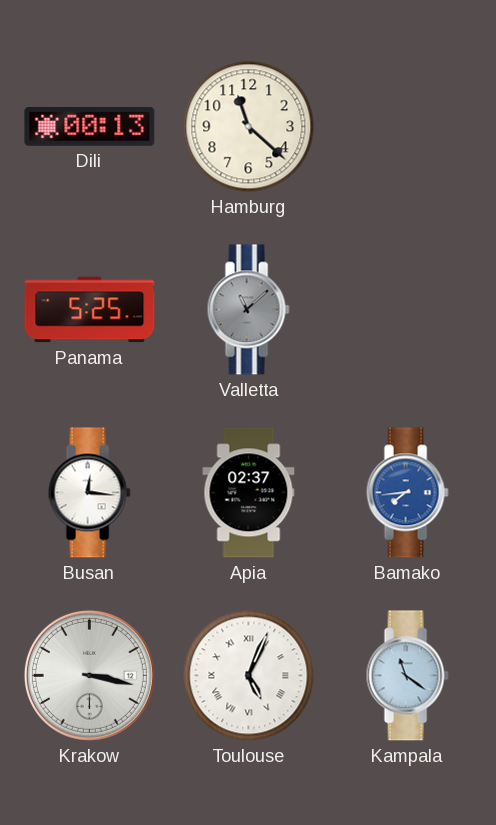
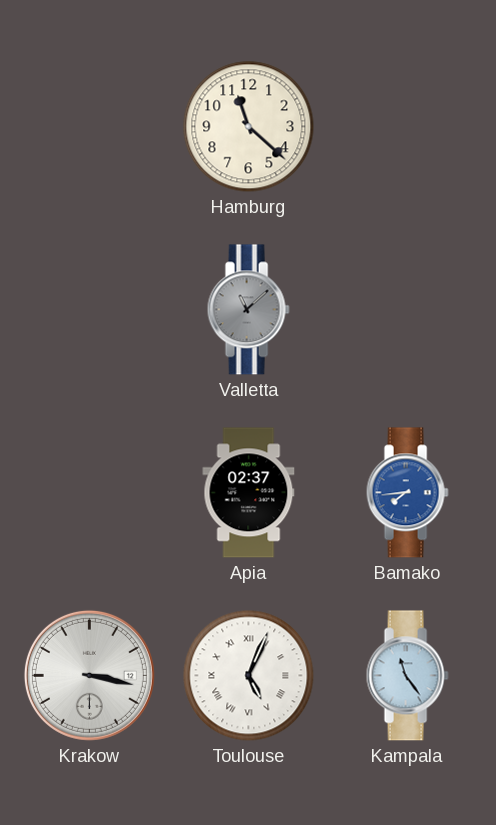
Dili: 00:13 -> none
Panama: 5:25 -> none
Busan: 12:16 -> none
Kampala: 11:21 -> 11:24
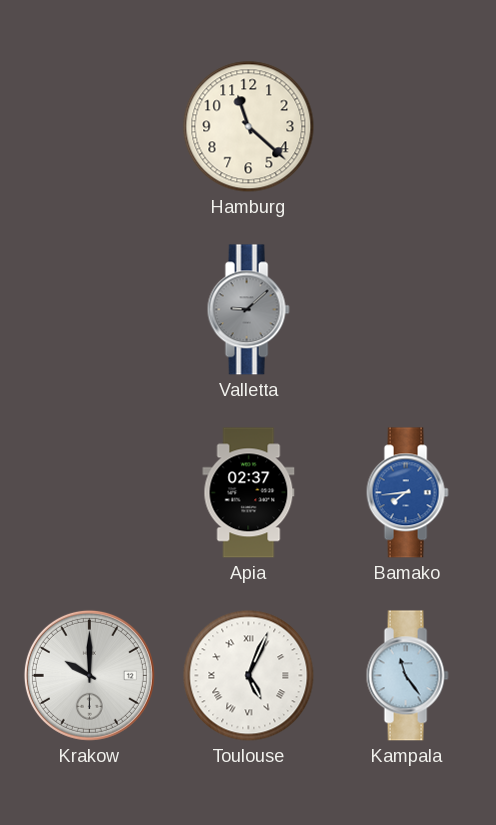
Valletta: 11:08 -> 9:08
Krakow: 3:17 -> 10:00
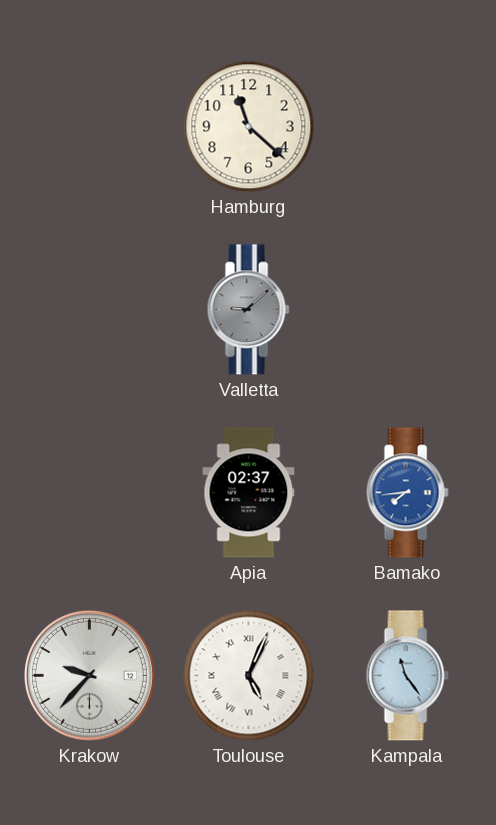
Krakow: 10:00 -> 9:37
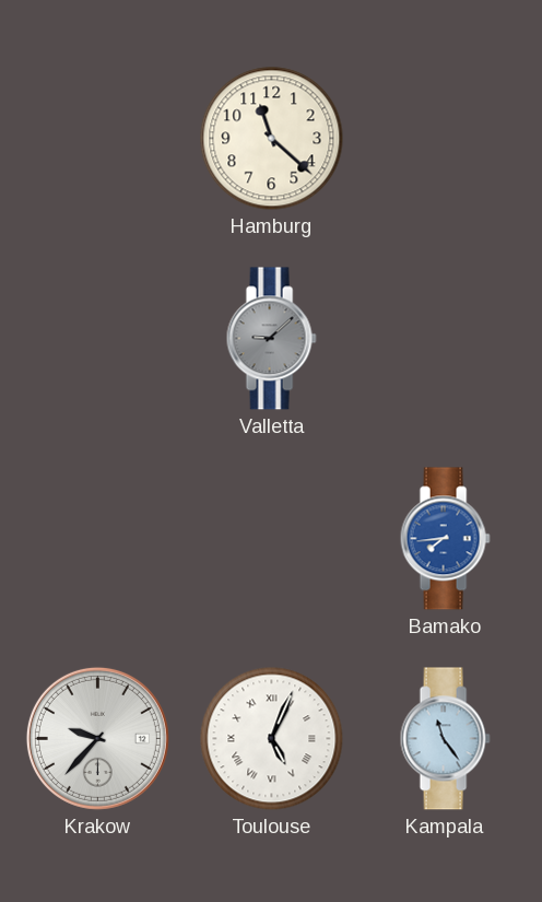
Apia: 02:37 -> none
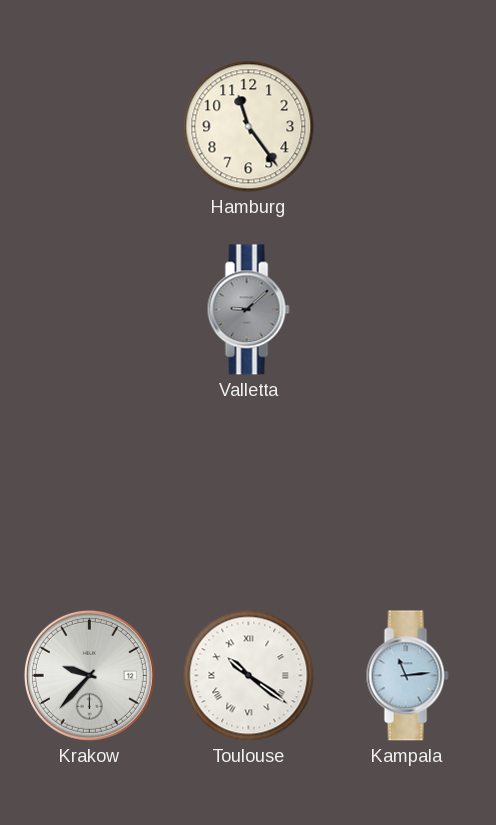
Hamburg: 11:22 -> 11:24
Bamako: 7:44 -> none
Toulouse: 5:04 -> 10:21
Kampala: 11:24 -> 11:14
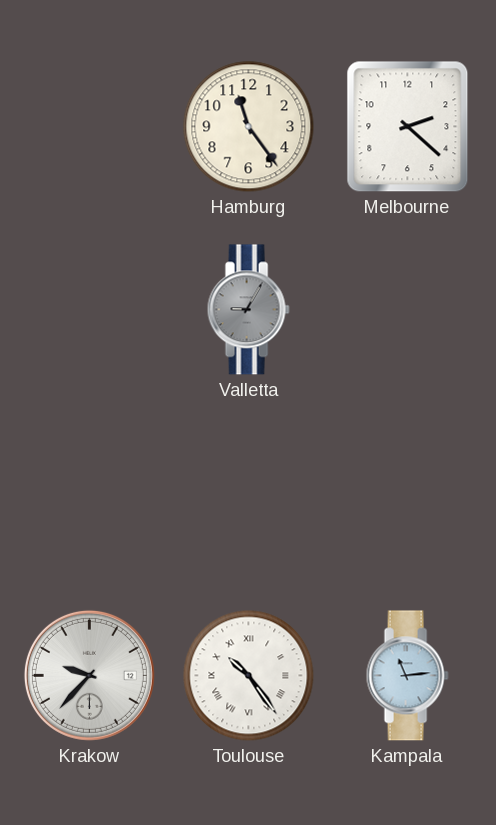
Melbourne: none -> 2:22
Valletta: 9:08 -> 9:05
Toulouse: 10:21 -> 10:24
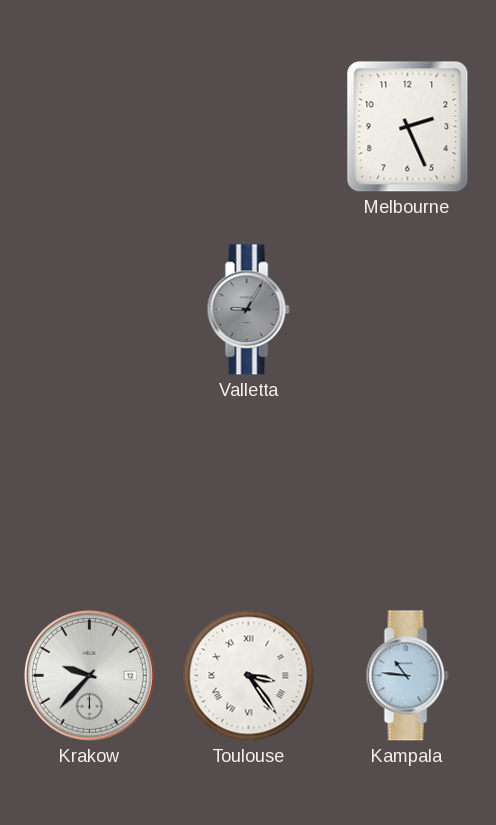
Hamburg: 11:24 -> none
Melbourne: 2:22 -> 2:26
Toulouse: 10:24 -> 3:24
Kampala: 11:14 -> 10:46
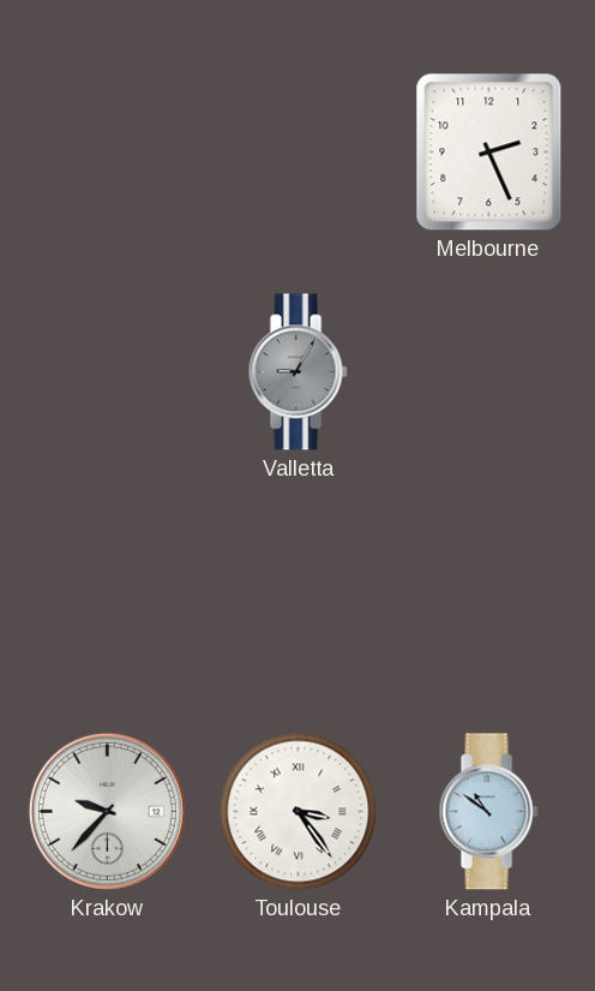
Kampala: 10:46 -> 10:51
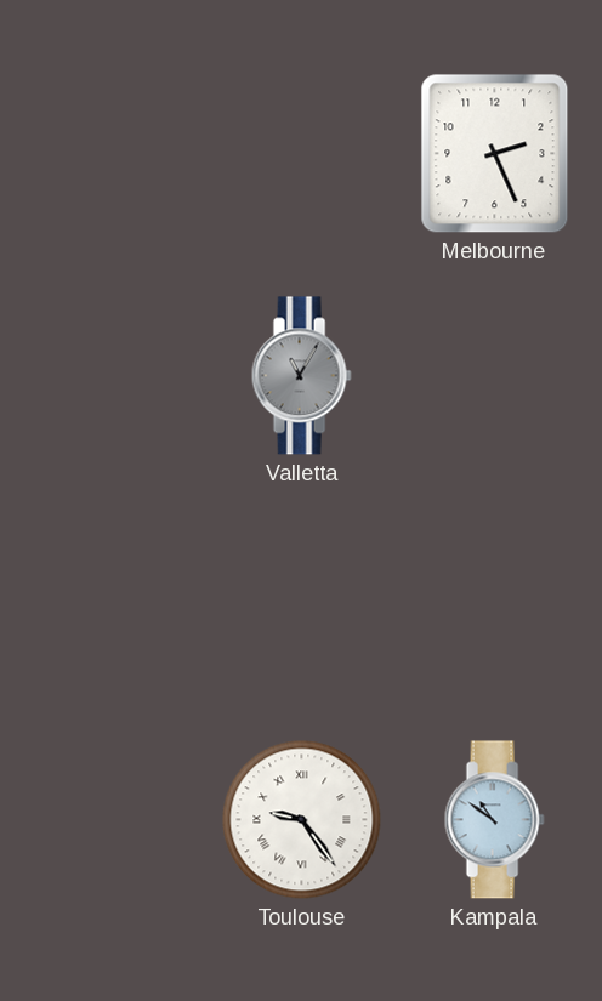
Valletta: 9:05 -> 11:05
Krakow: 9:37 -> none
Toulouse: 3:24 -> 9:24
